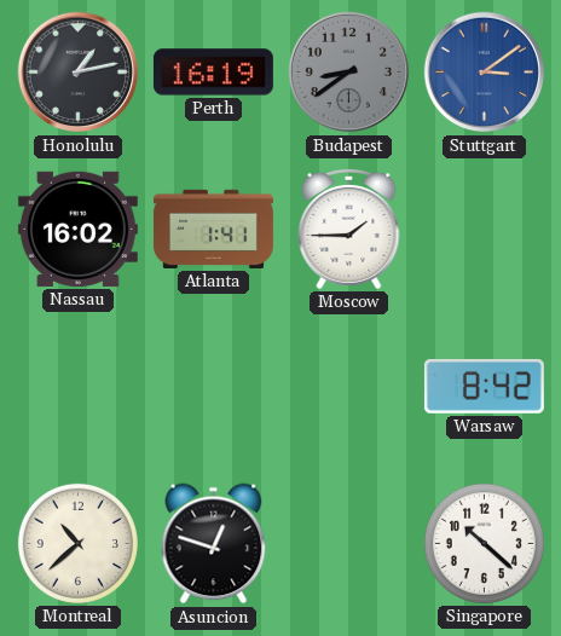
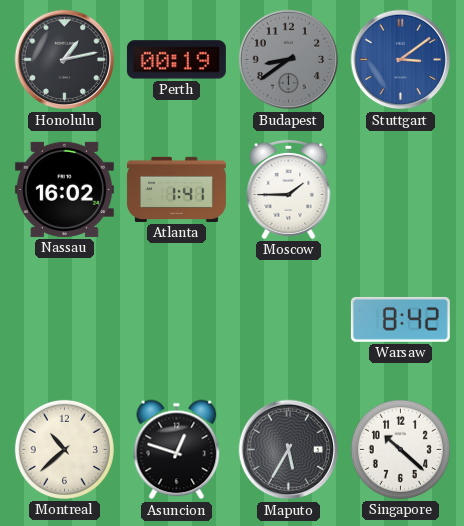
Perth: 16:19 -> 00:19
Maputo: none -> 5:35
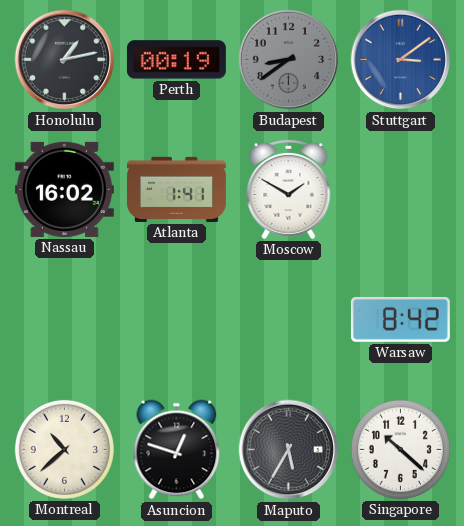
Moscow: 1:45 -> 1:50
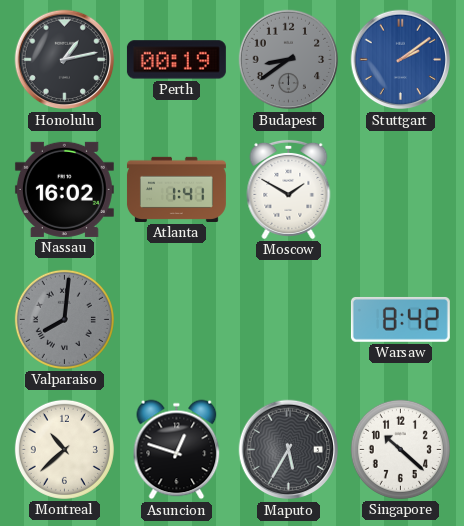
Stuttgart: 3:09 -> 2:09
Valparaiso: none -> 8:01
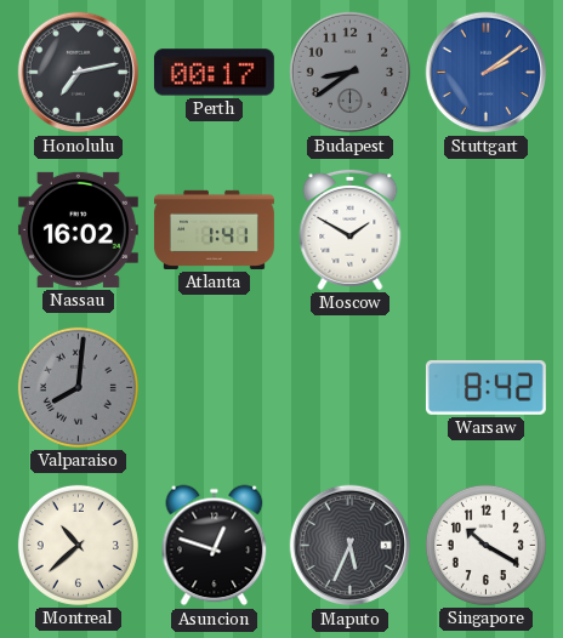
Honolulu: 1:13 -> 7:13
Perth: 00:19 -> 00:17
Maputo: 5:35 -> 5:34
Singapore: 10:22 -> 10:20
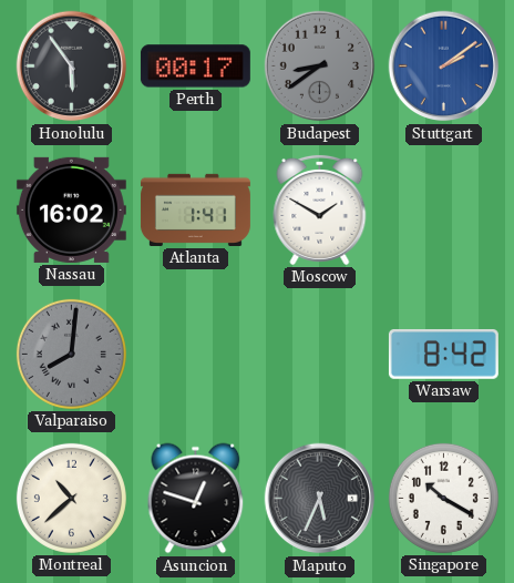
Honolulu: 7:13 -> 5:54
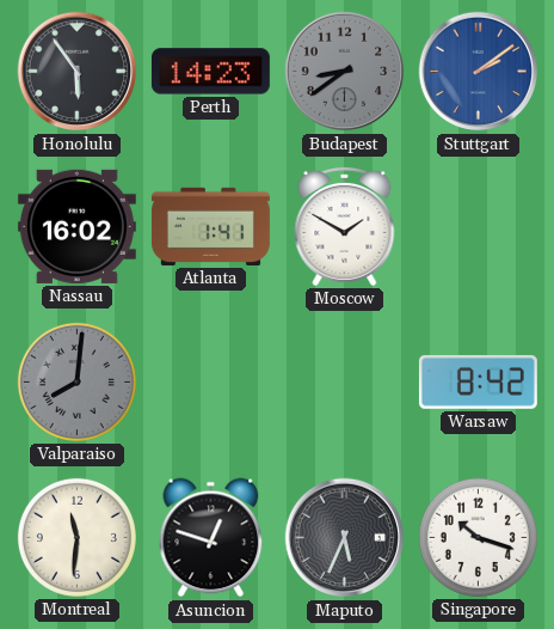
Perth: 00:17 -> 14:23
Montreal: 10:38 -> 11:31
Singapore: 10:20 -> 10:18
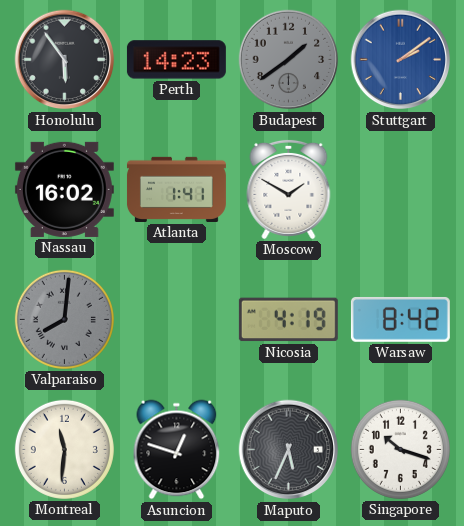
Budapest: 8:39 -> 1:39
Nicosia: none -> 4:19
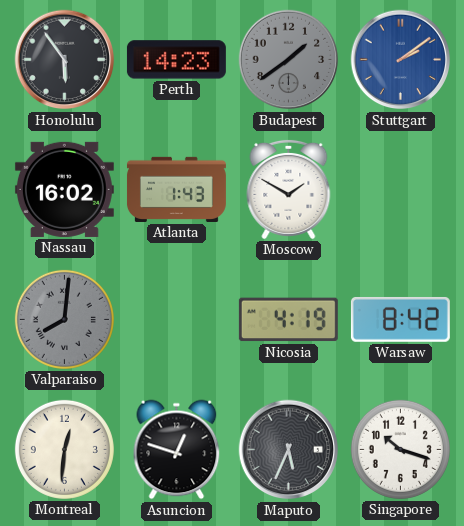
Atlanta: 1:41 -> 1:43
Montreal: 11:31 -> 12:31
